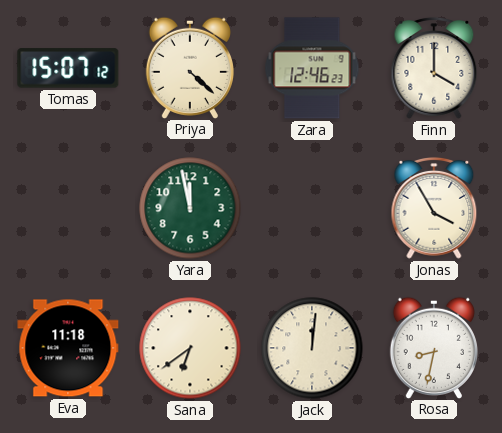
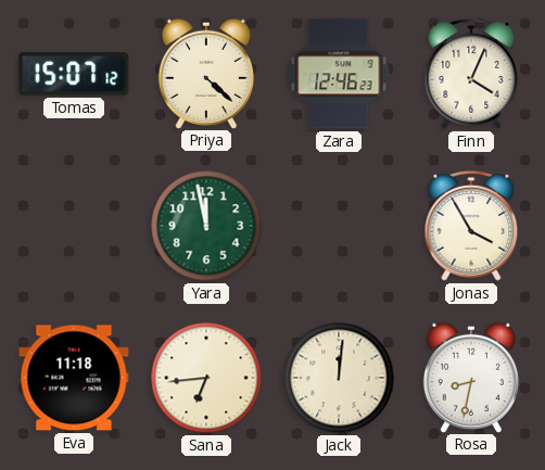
Finn: 4:00 -> 4:04
Sana: 6:39 -> 6:44
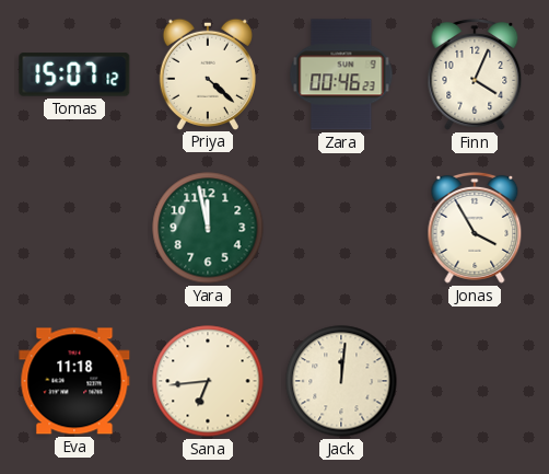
Zara: 12:46 -> 00:46
Rosa: 8:32 -> none
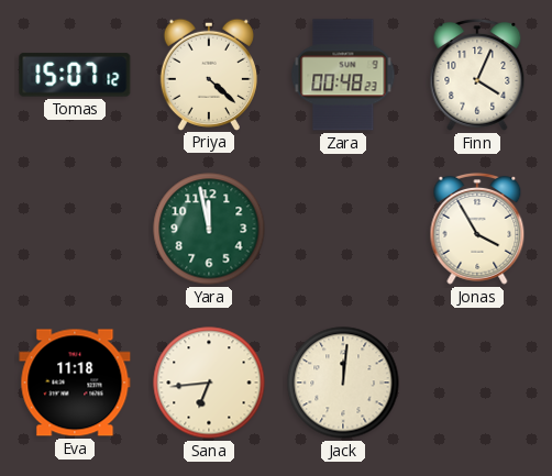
Zara: 00:46 -> 00:48
